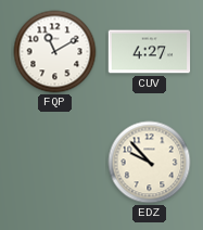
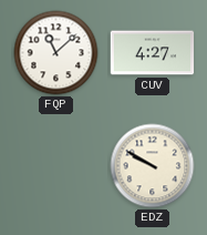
FQP: 11:10 -> 11:08
EDZ: 9:53 -> 9:50
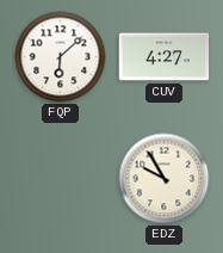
FQP: 11:08 -> 6:08
EDZ: 9:50 -> 9:55
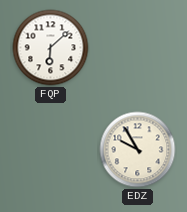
CUV: 4:27 -> none
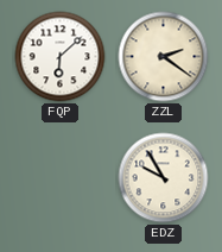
ZZL: none -> 2:21
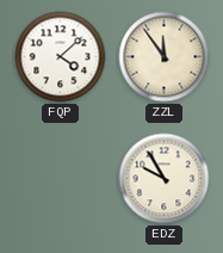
FQP: 6:08 -> 4:08
ZZL: 2:21 -> 11:54
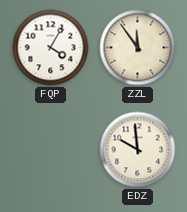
FQP: 4:08 -> 4:05
EDZ: 9:55 -> 9:59
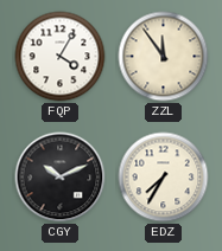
CGY: none -> 10:11
EDZ: 9:59 -> 7:35
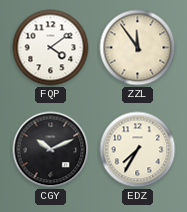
FQP: 4:05 -> 4:09
